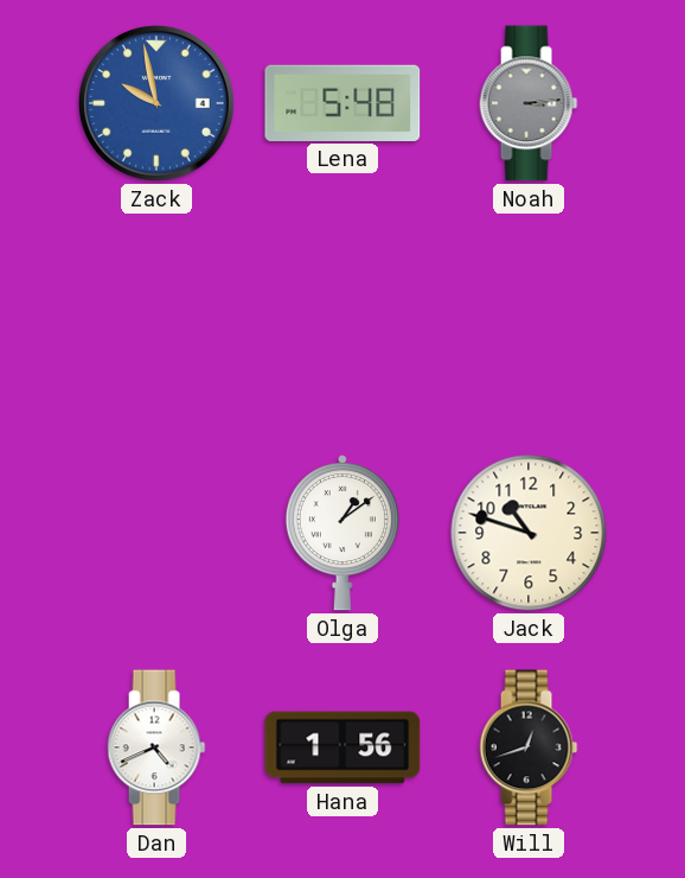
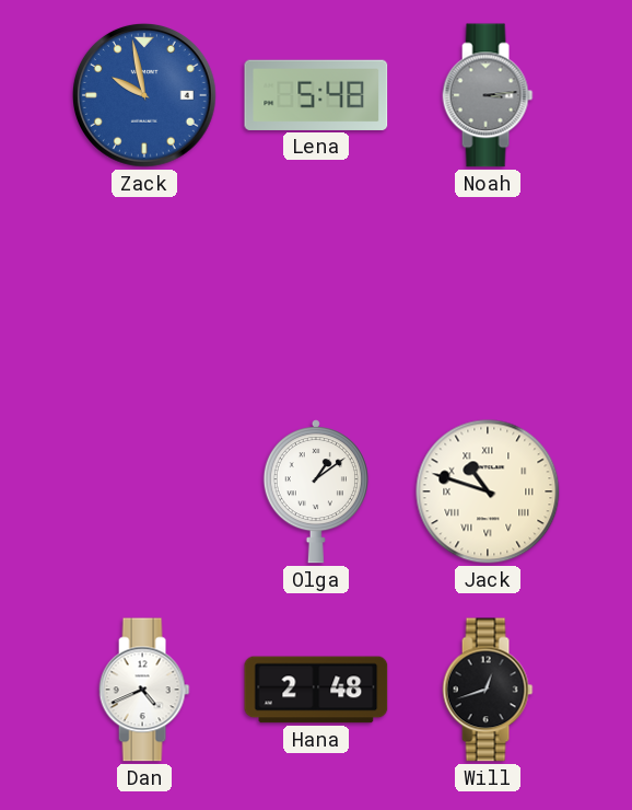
Jack numerals: Arabic -> Roman
Hana: 1:56 -> 2:48
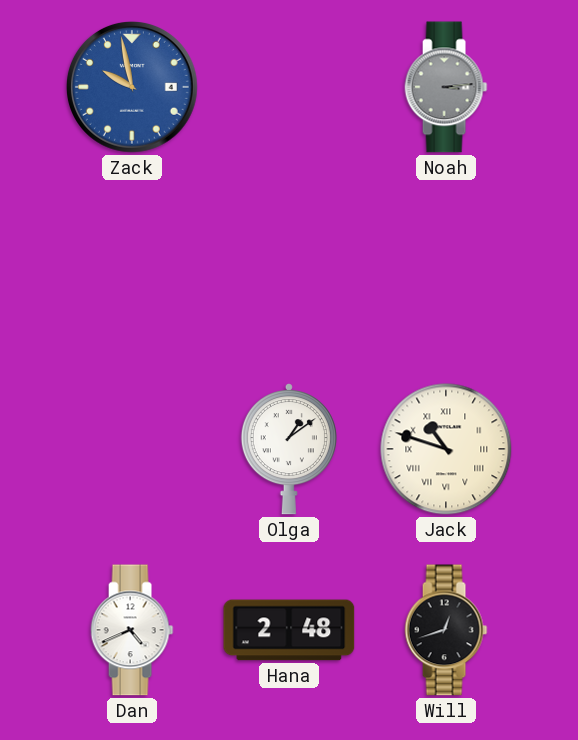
Lena: 5:48 -> none
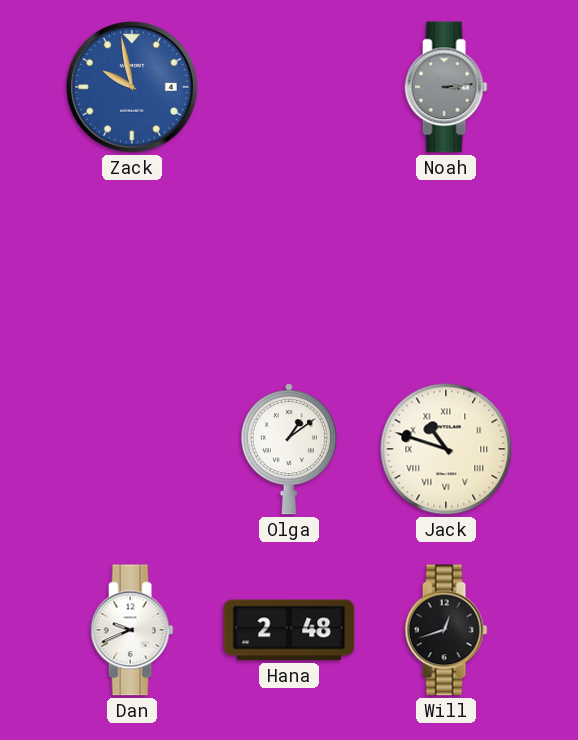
Dan: 4:41 -> 9:41
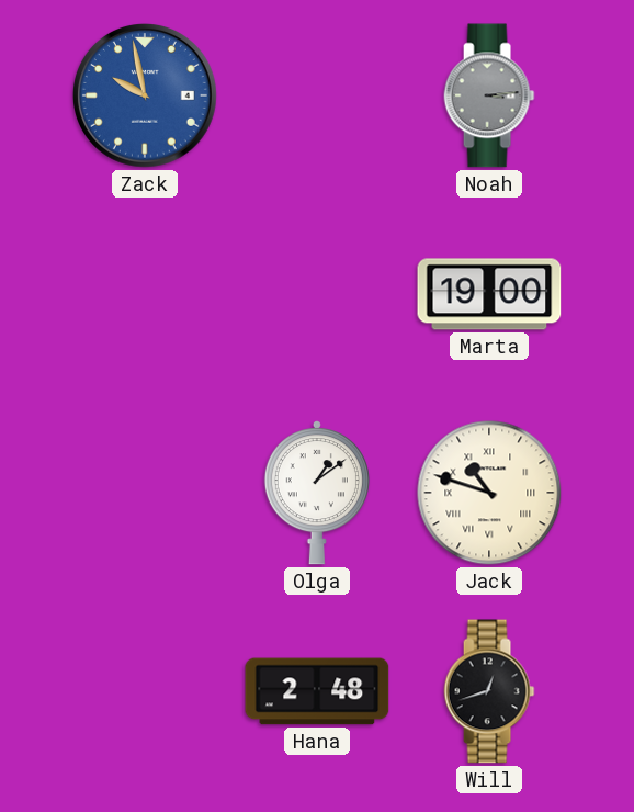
Marta: none -> 19:00
Dan: 9:41 -> none
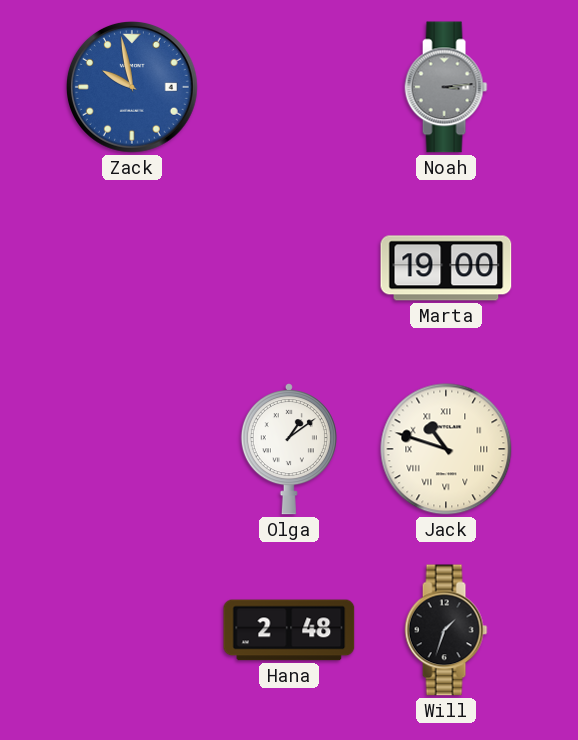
Will: 12:42 -> 1:33
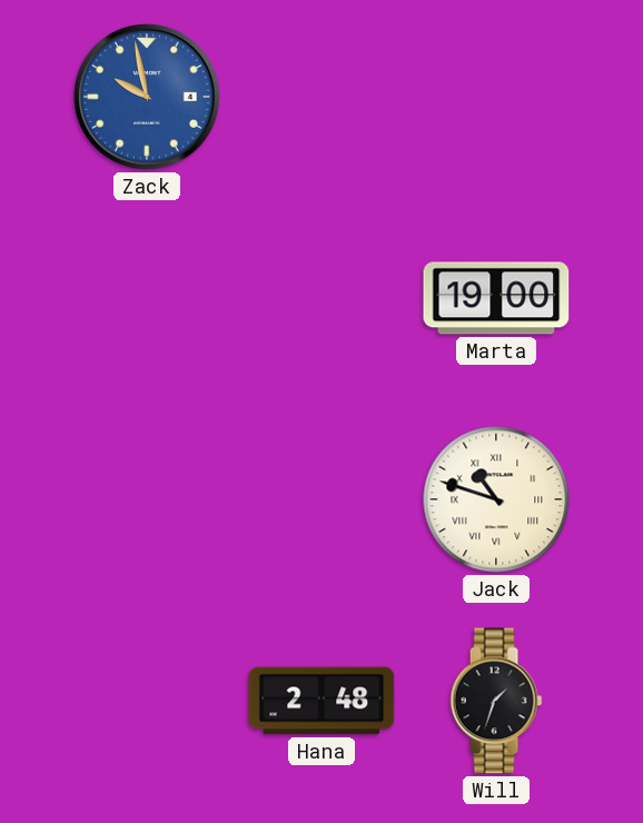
Noah: 3:14 -> none
Olga: 1:09 -> none
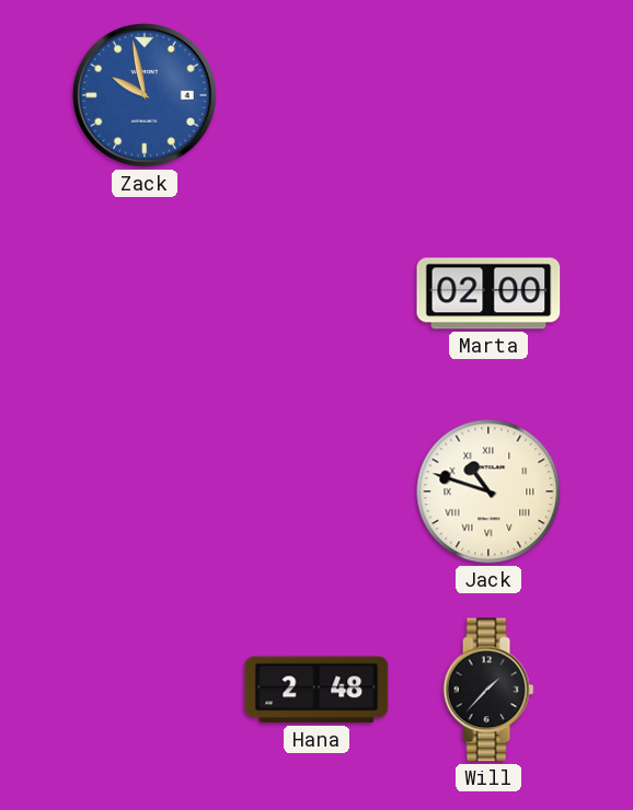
Marta: 19:00 -> 02:00
Will: 1:33 -> 1:37
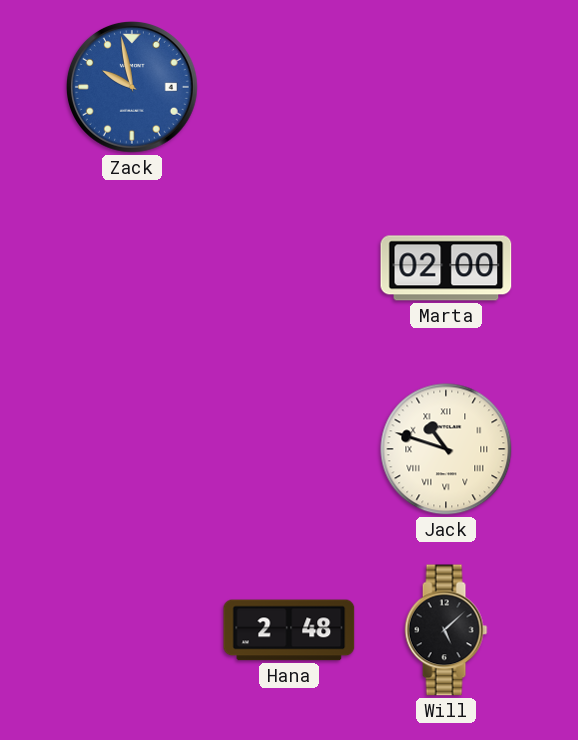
Will: 1:37 -> 5:08
